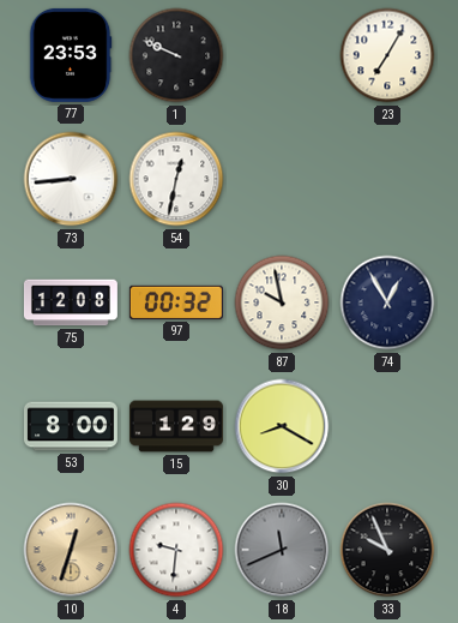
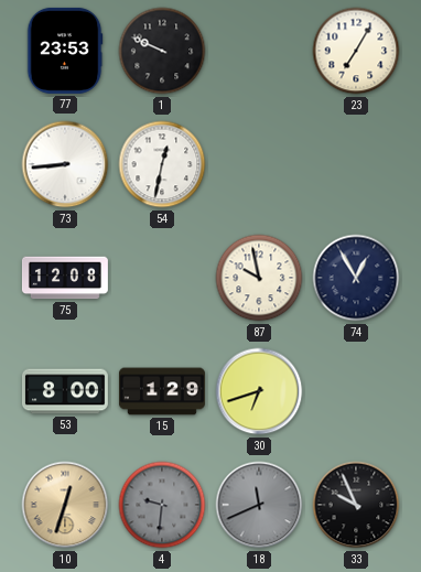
97: 00:32 -> none
30: 8:20 -> 6:42
4 dial: white -> grey
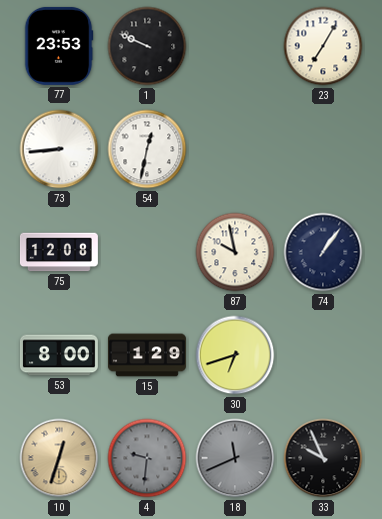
74: 12:55 -> 1:06
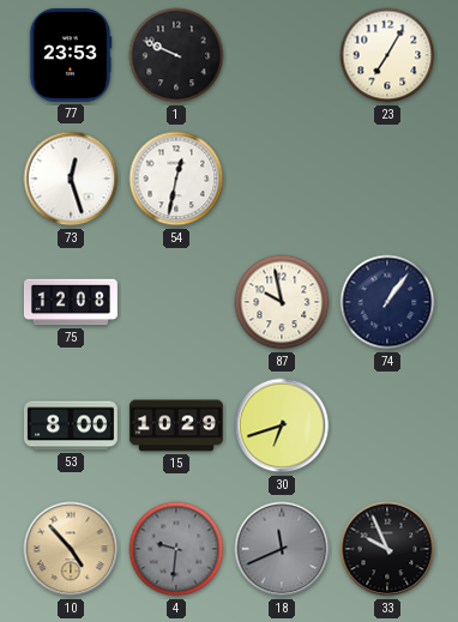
73: 8:44 -> 12:27
15: 1:29 -> 10:29
10: 12:33 -> 4:53
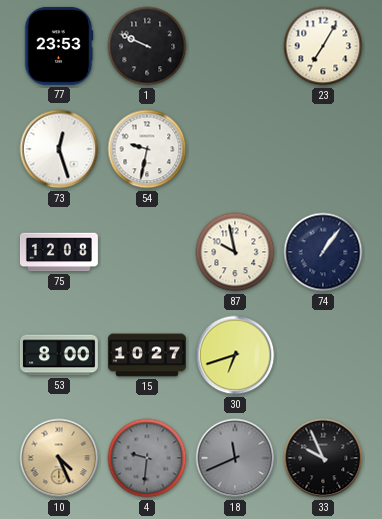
54: 12:32 -> 9:32
15: 10:29 -> 10:27
10: 4:53 -> 4:26
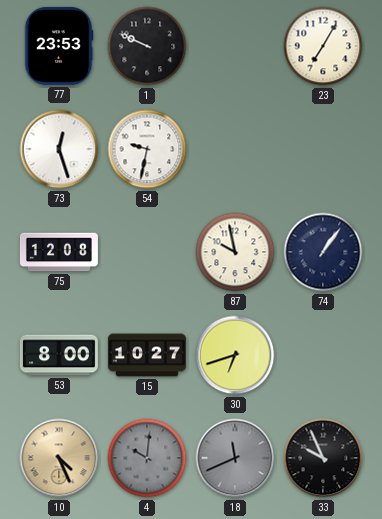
4: 9:31 -> 10:01
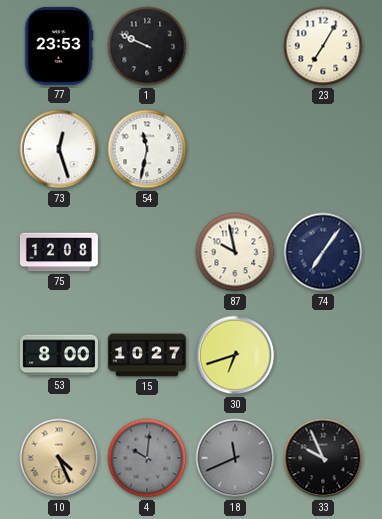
54: 9:32 -> 11:32
74: 1:06 -> 7:06
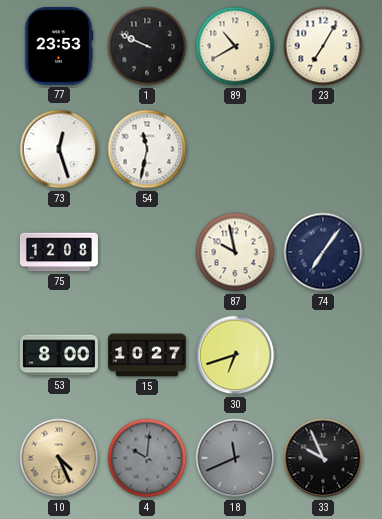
89: none -> 10:40
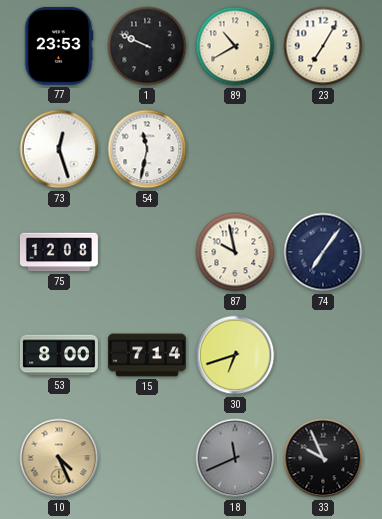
15: 10:27 -> 7:14
4: 10:01 -> none
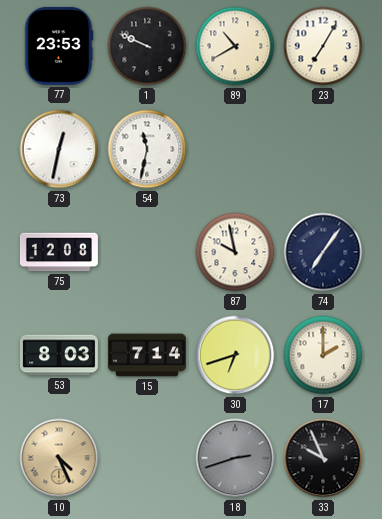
73: 12:27 -> 12:32
53: 8:00 -> 8:03
17: none -> 2:00
18: 11:41 -> 2:42
